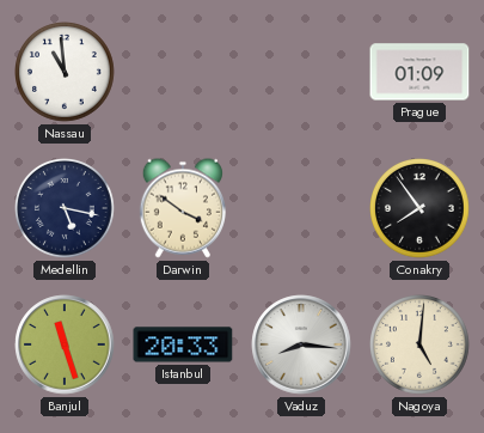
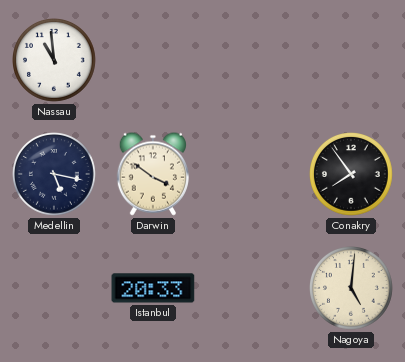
Prague: 01:09 -> none
Banjul: 11:27 -> none
Vaduz: 8:16 -> none
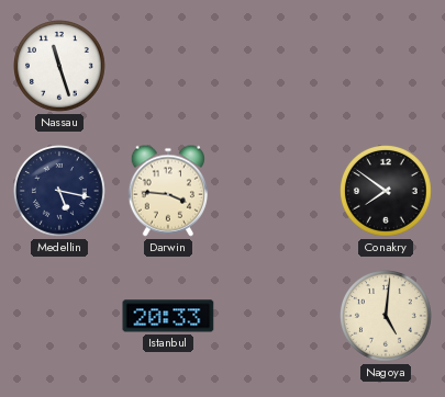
Nassau: 10:59 -> 11:27
Darwin: 3:51 -> 3:46
Conakry: 7:54 -> 7:51
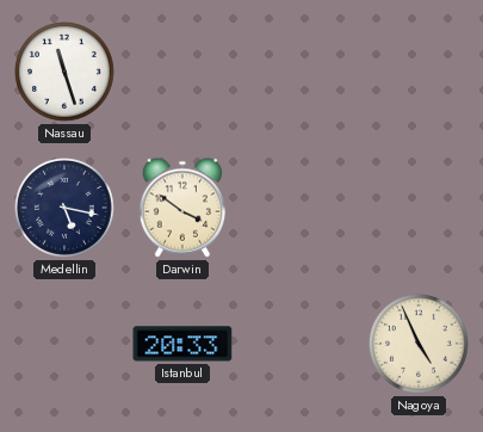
Darwin: 3:46 -> 3:51
Conakry: 7:51 -> none
Nagoya: 5:01 -> 4:56
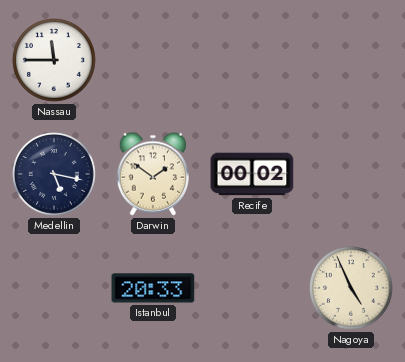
Nassau: 11:27 -> 11:45
Darwin: 3:51 -> 1:51
Recife: none -> 00:02
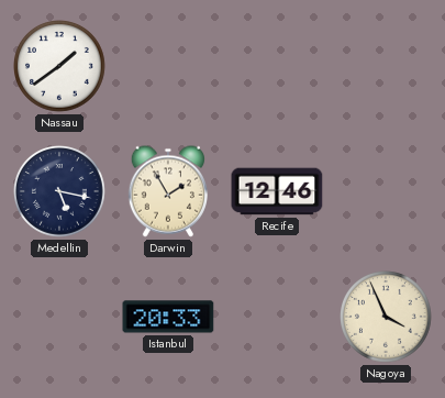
Nassau: 11:45 -> 1:39
Darwin: 1:51 -> 1:55
Recife: 00:02 -> 12:46
Nagoya: 4:56 -> 3:56
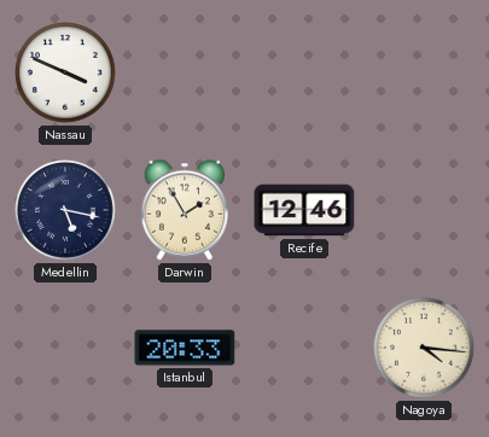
Nassau: 1:39 -> 3:49
Nagoya: 3:56 -> 4:16
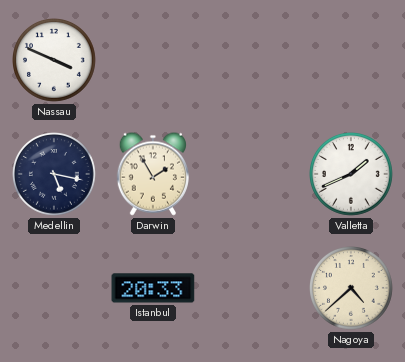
Recife: 12:46 -> none
Valletta: none -> 1:41
Nagoya: 4:16 -> 4:38
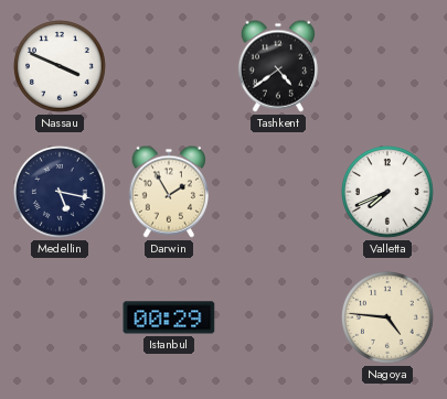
Tashkent: none -> 4:39
Valletta: 1:41 -> 7:41
Istanbul: 20:33 -> 00:29
Nagoya: 4:38 -> 4:46
